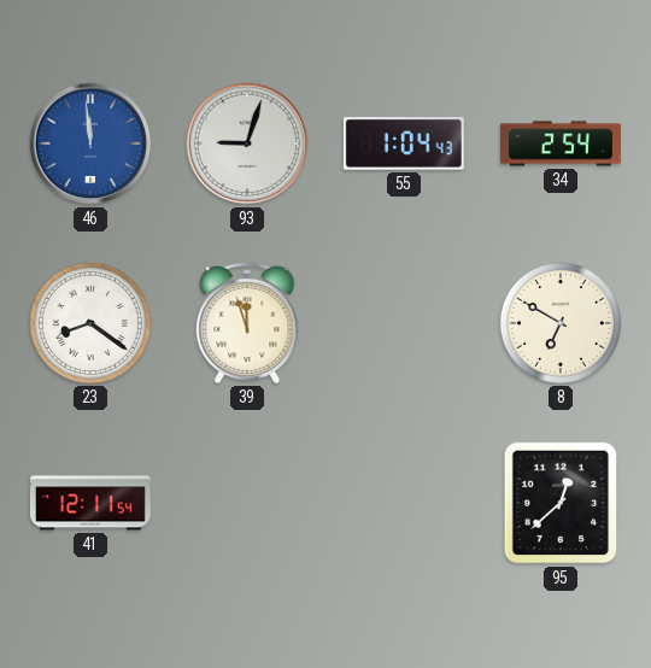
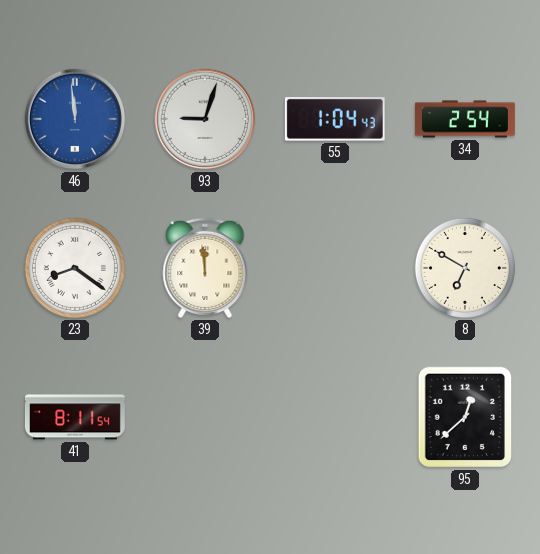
39: 11:57 -> 11:59
41: 12:11 -> 8:11
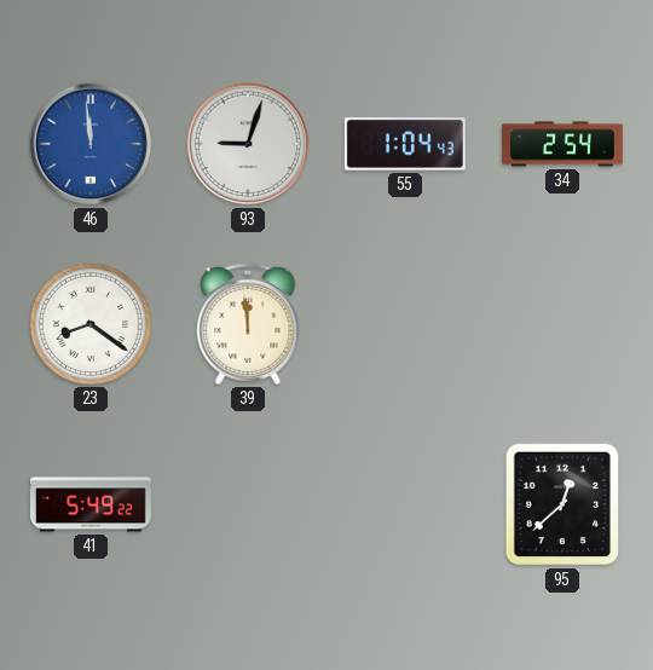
8: 6:50 -> none
41: 8:11 -> 5:49
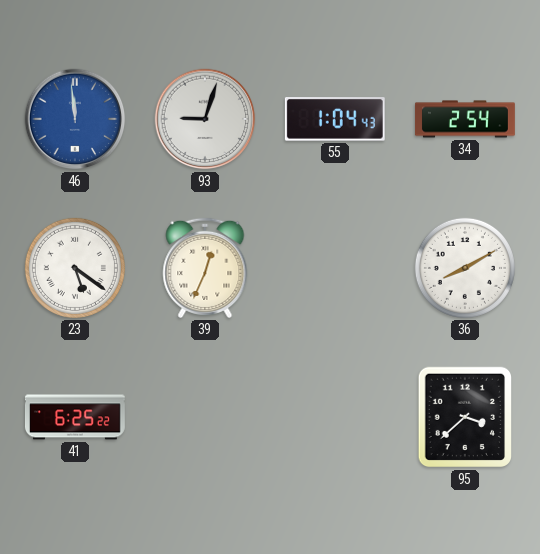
23: 8:21 -> 5:21
39: 11:59 -> 12:34
36: none -> 8:10
41: 5:49 -> 6:25
95: 12:38 -> 3:38
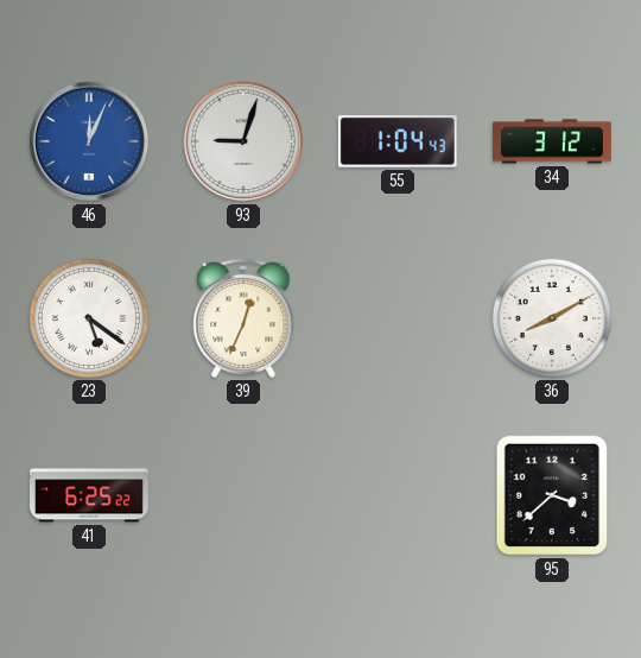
46: 11:59 -> 12:04
34: 2:54 -> 3:12
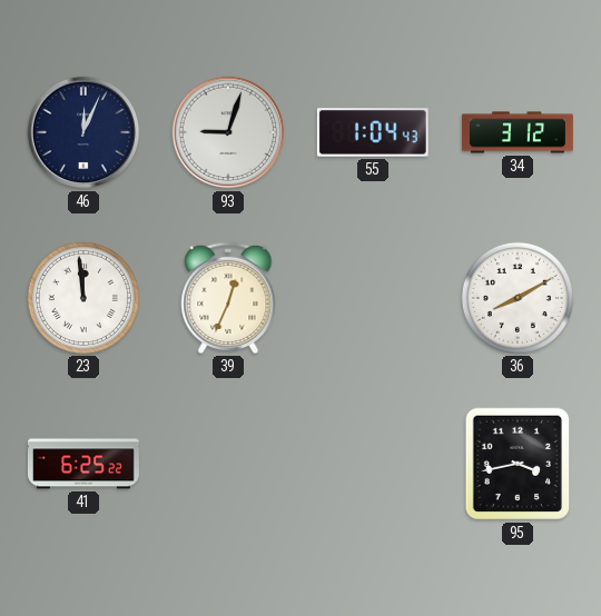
46 dial: blue -> navy
23: 5:21 -> 11:59
95: 3:38 -> 3:43
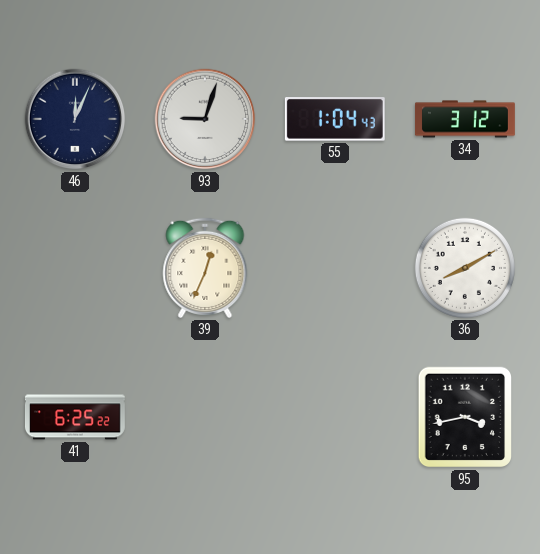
23: 11:59 -> none
